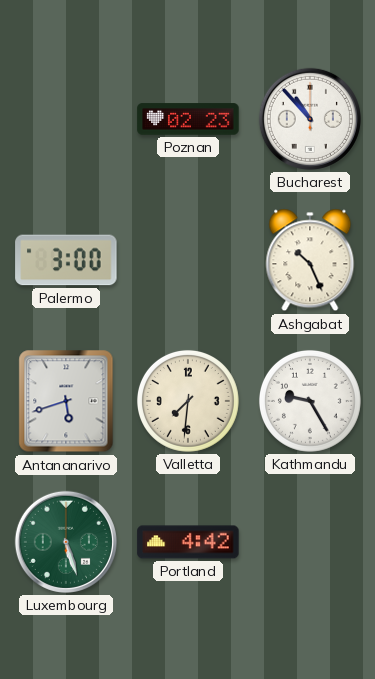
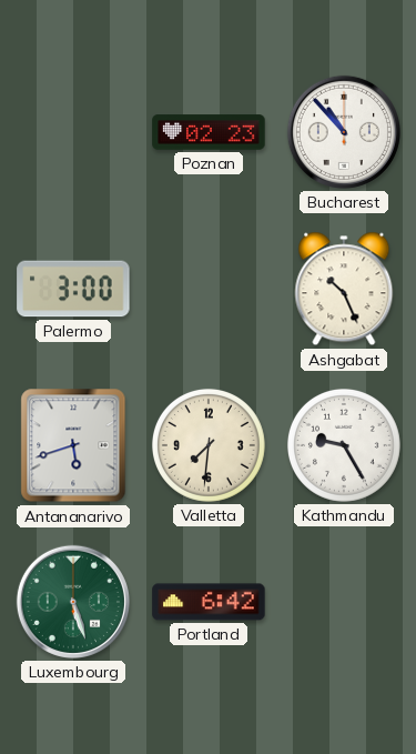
Portland: 4:42 -> 6:42
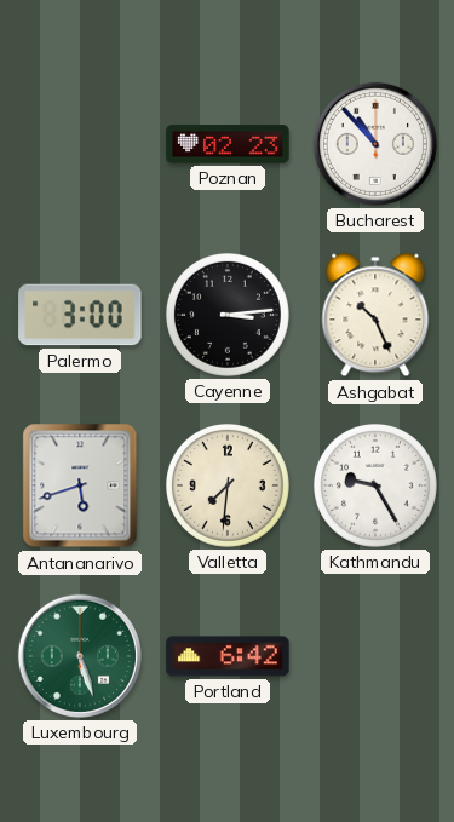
Cayenne: none -> 3:14
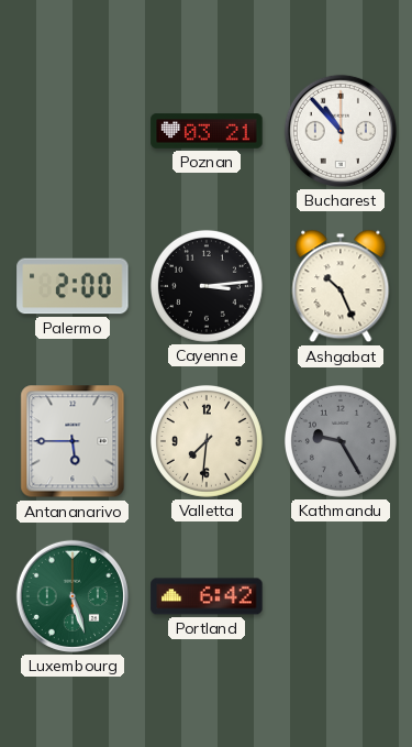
Poznan: 02:23 -> 03:21
Palermo: 3:00 -> 2:00
Antananarivo: 5:42 -> 5:45
Kathmandu dial: white -> grey
